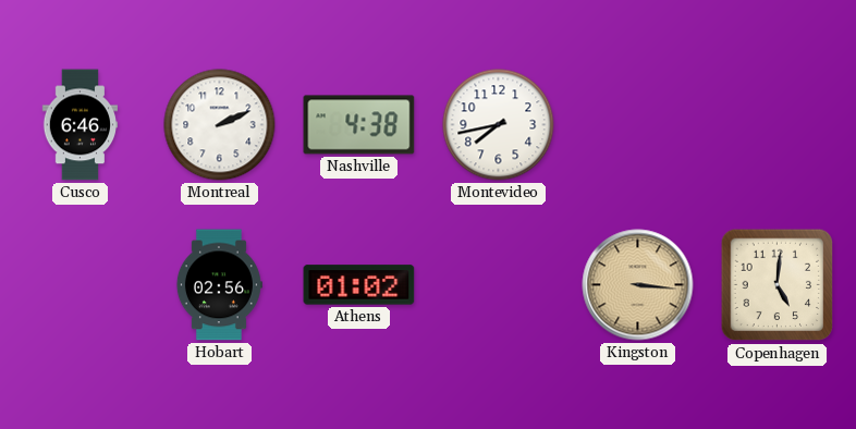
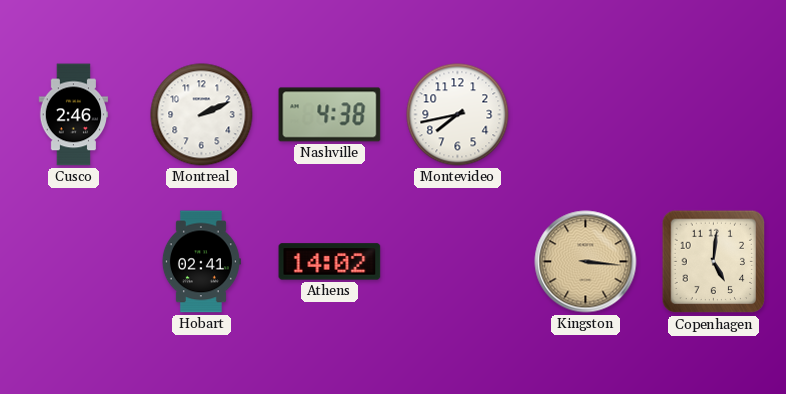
Cusco: 6:46 -> 2:46
Hobart: 02:56 -> 02:41
Athens: 01:02 -> 14:02
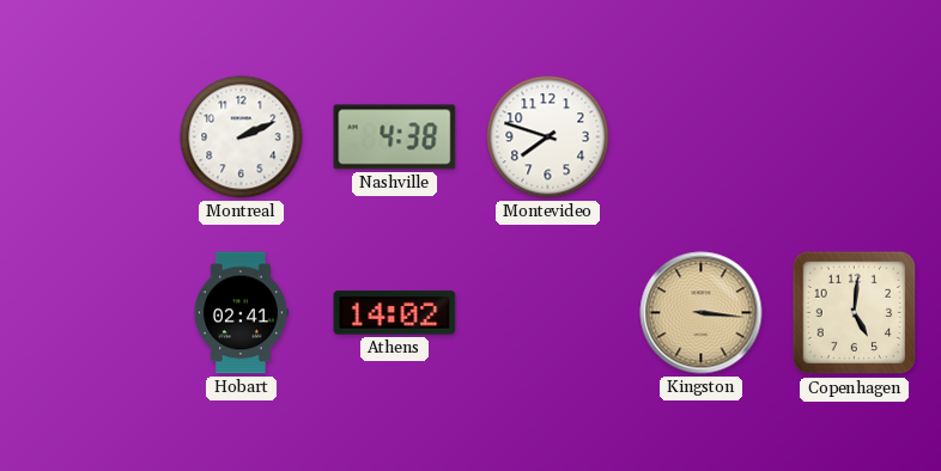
Cusco: 2:46 -> none
Montevideo: 7:43 -> 7:48
